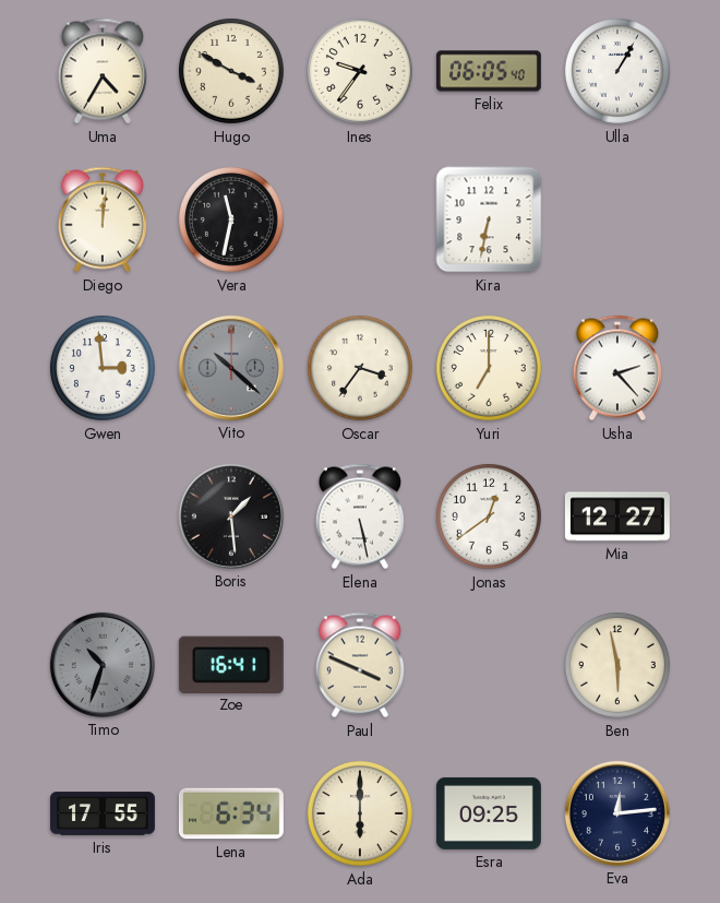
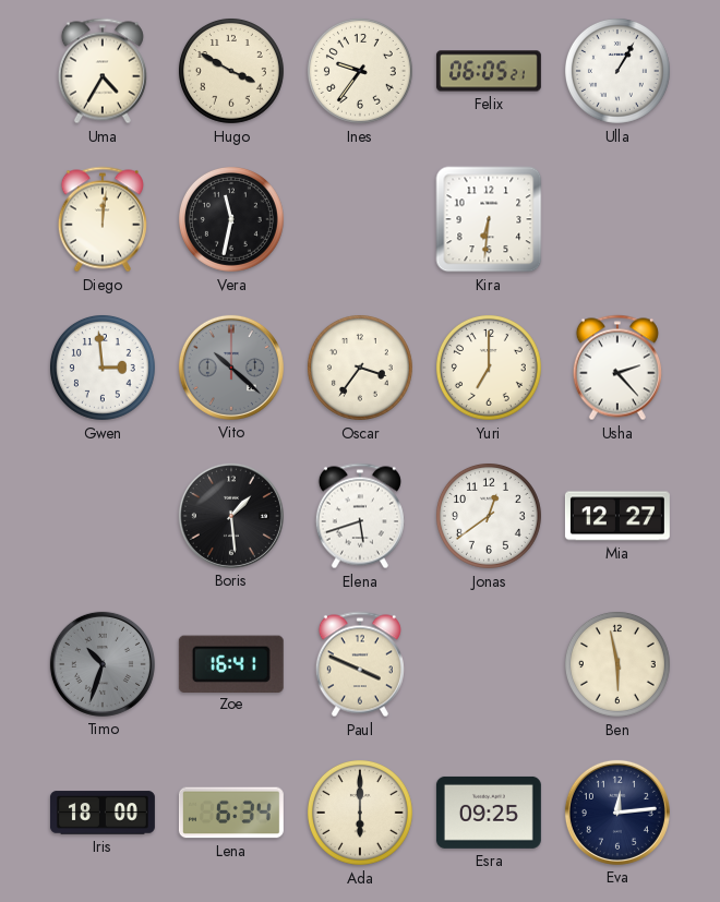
Felix: 06:05:40 -> 06:05:21
Kira: 6:32 -> 6:31
Elena: 5:28 -> 5:42
Iris: 17:55 -> 18:00
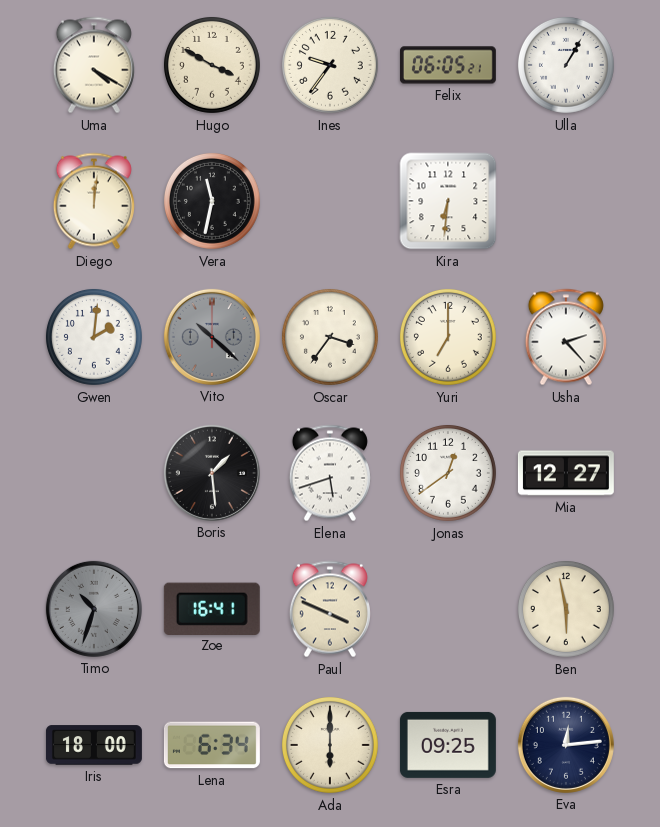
Uma: 4:35 -> 4:20
Gwen: 2:59 -> 2:01
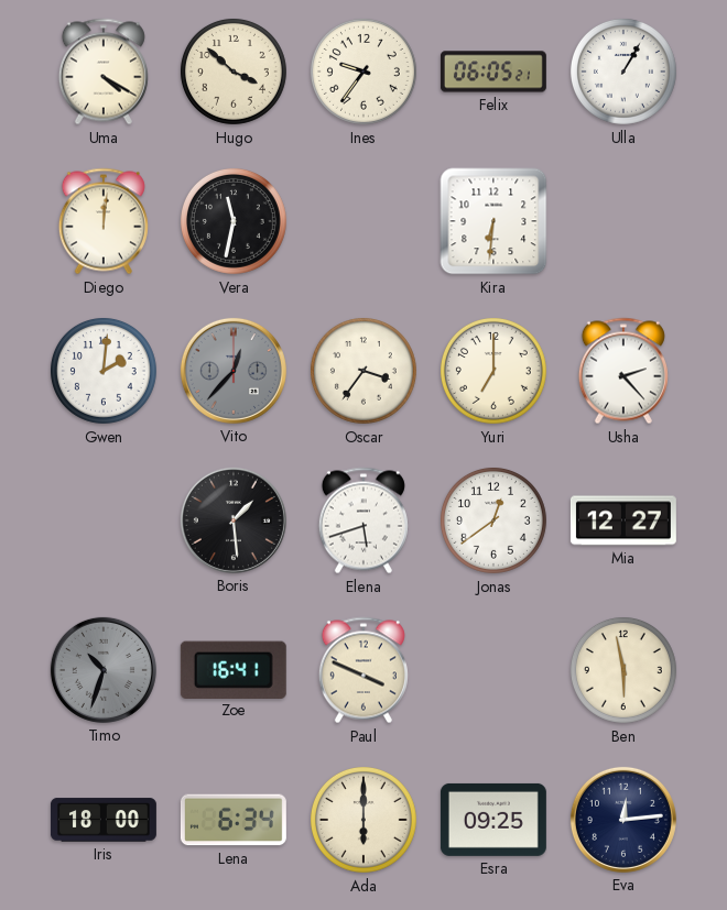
Hugo: 3:50 -> 3:52
Vito: 10:22 -> 12:37
